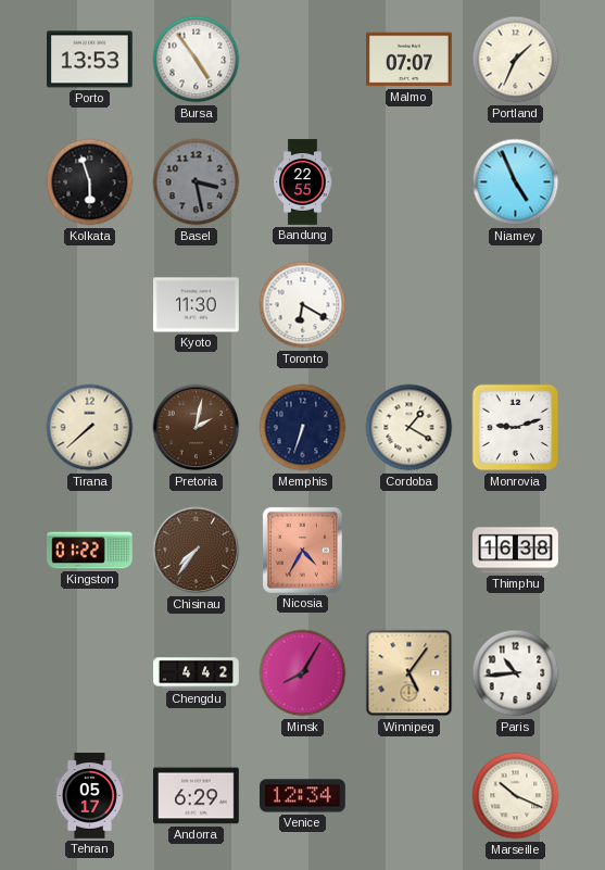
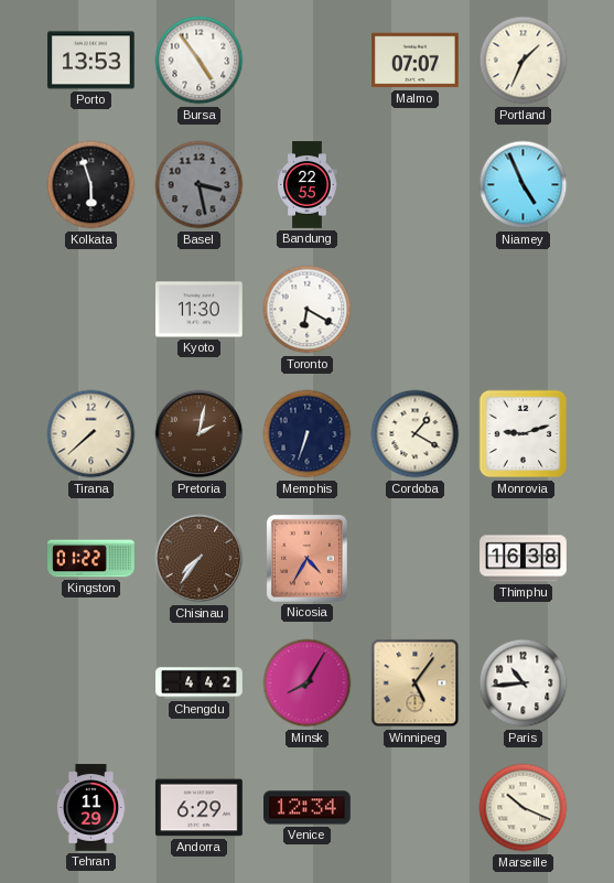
Tehran: 05:17 -> 11:29
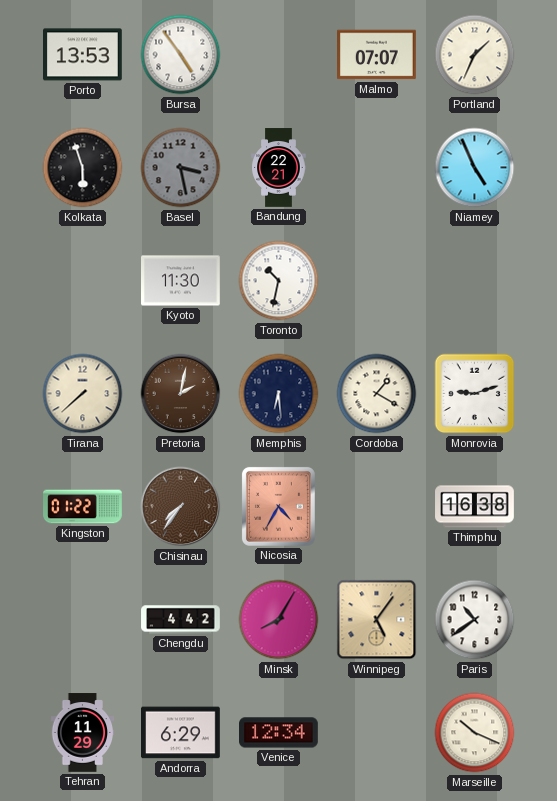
Bandung: 22:55 -> 22:21
Toronto: 6:20 -> 10:32
Memphis: 6:33 -> 6:29
Paris: 10:44 -> 10:39
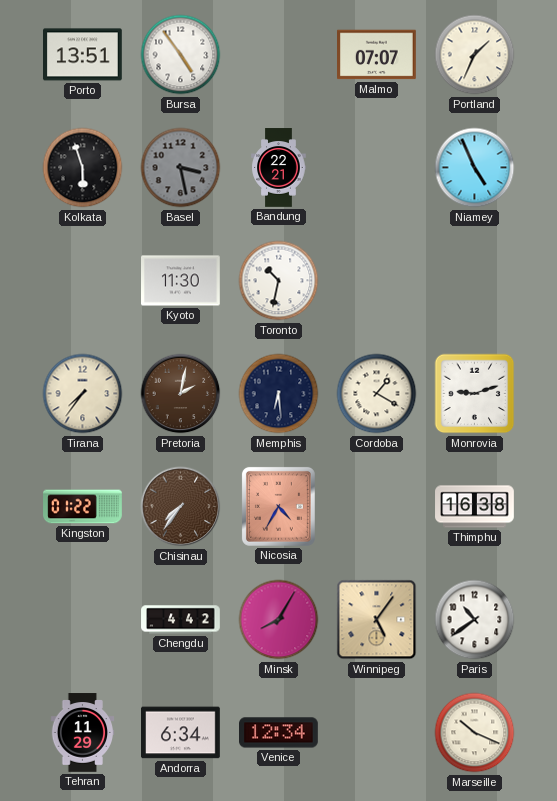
Porto: 13:53 -> 13:51
Tirana: 7:38 -> 7:36
Andorra: 6:29 -> 6:34
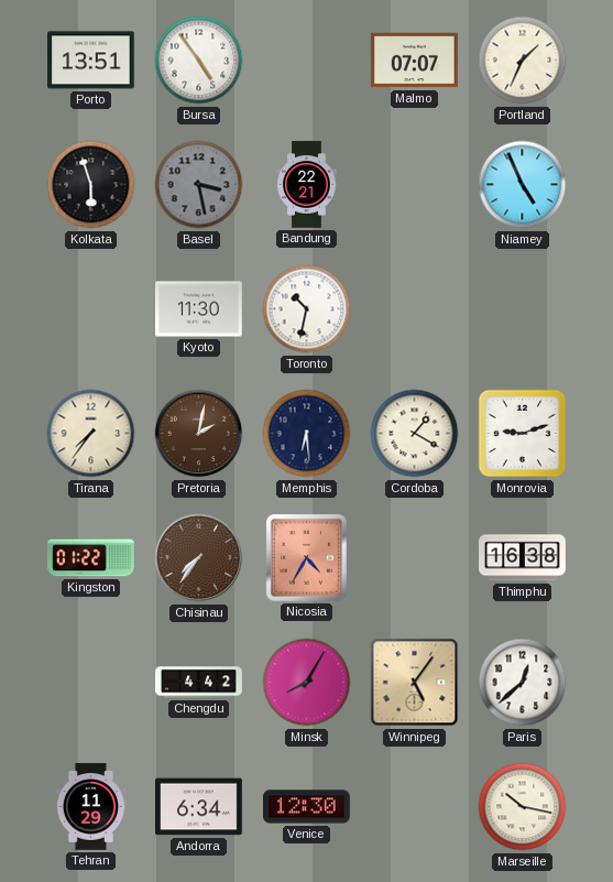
Paris: 10:39 -> 12:38
Venice: 12:34 -> 12:30
Marseille: 10:19 -> 10:17
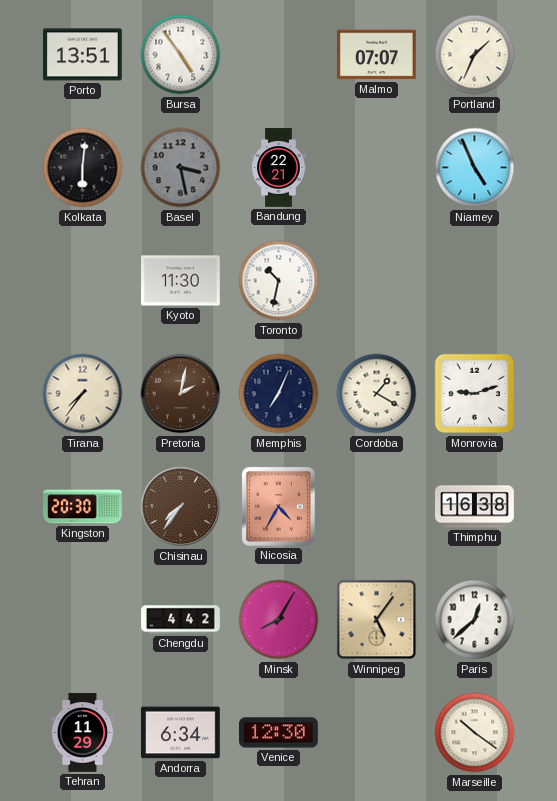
Kolkata: 5:57 -> 6:01
Memphis: 6:29 -> 7:04
Kingston: 01:22 -> 20:30
Marseille: 10:17 -> 10:21
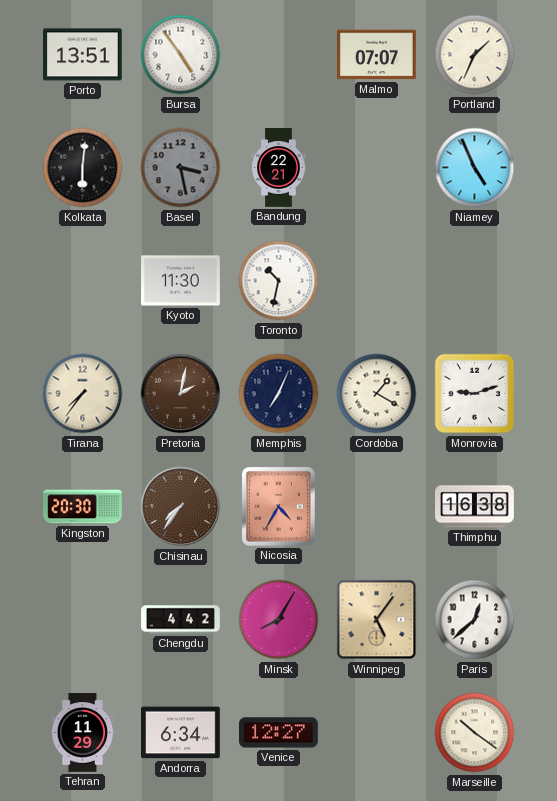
Venice: 12:30 -> 12:27
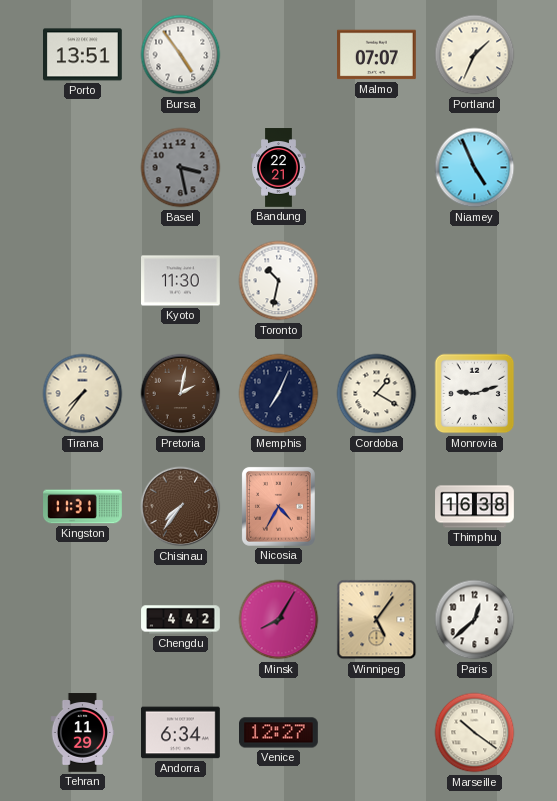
Kolkata: 6:01 -> none
Kingston: 20:30 -> 11:31
